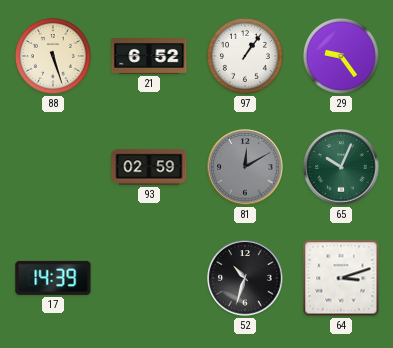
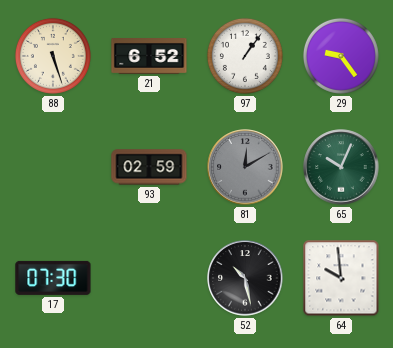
17: 14:39 -> 07:30
52: 10:33 -> 10:28
64: 3:12 -> 9:59
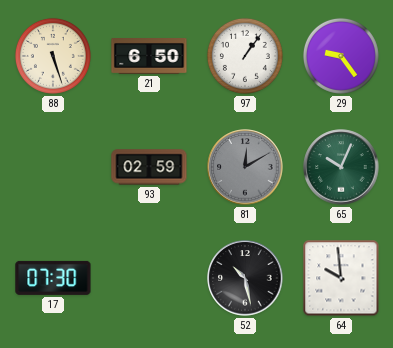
21: 6:52 -> 6:50
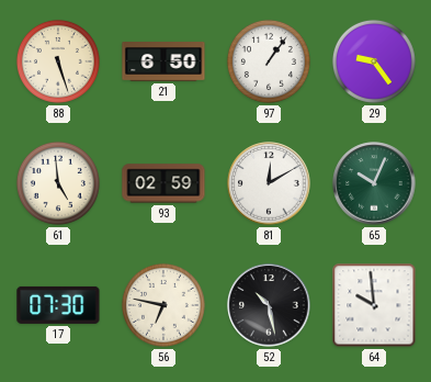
61: none -> 4:59
81 dial: grey -> white
56: none -> 6:47
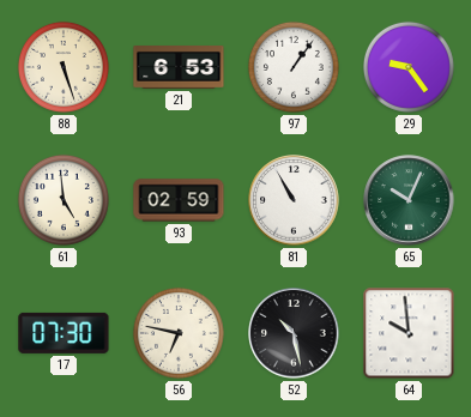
21: 6:50 -> 6:53
81: 12:10 -> 10:55
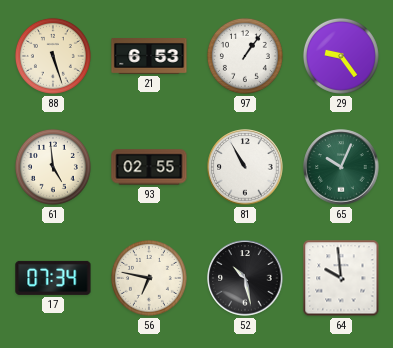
93: 02:59 -> 02:55
17: 07:30 -> 07:34
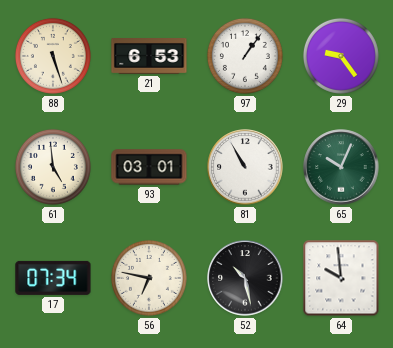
93: 02:55 -> 03:01
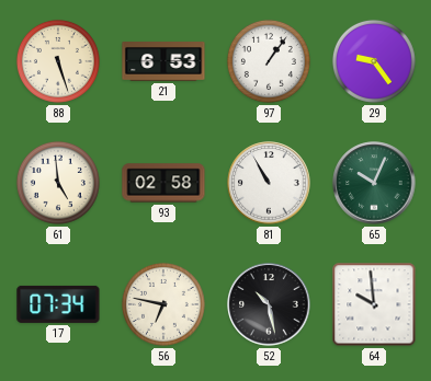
93: 03:01 -> 02:58
